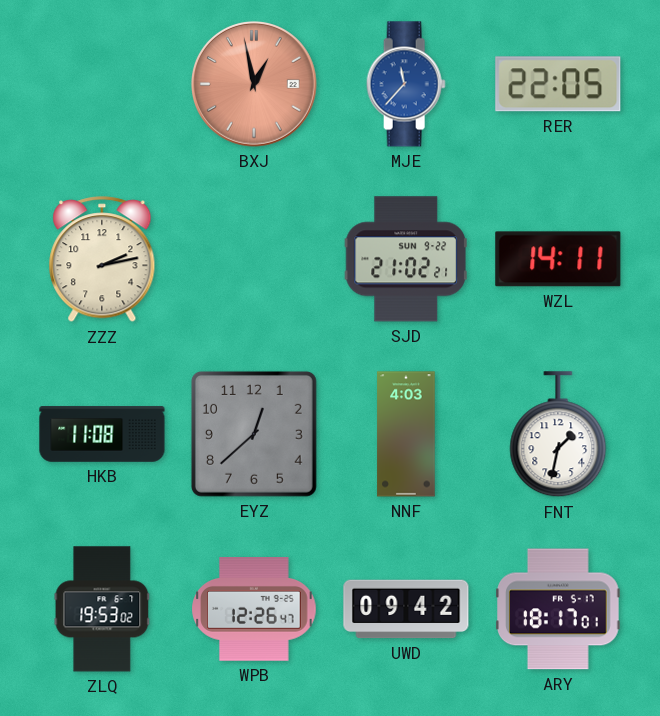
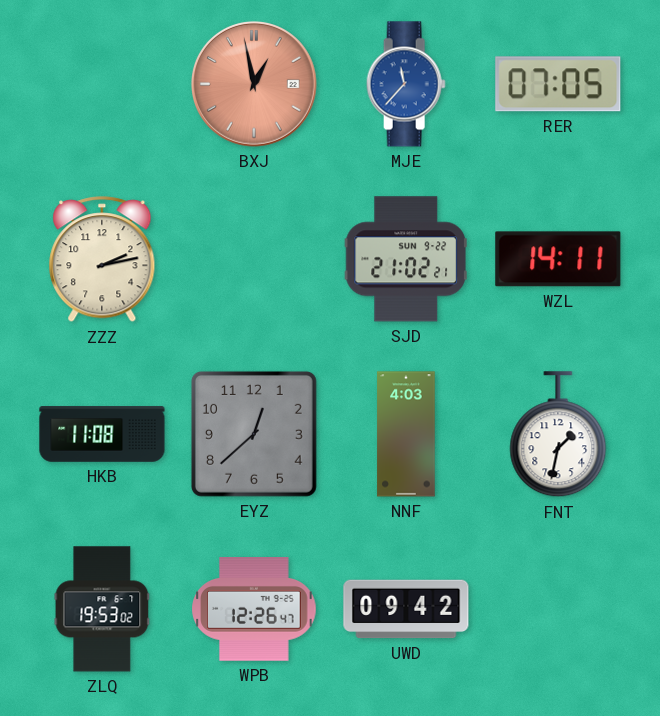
RER: 22:05 -> 07:05
ARY: 18:17 -> none
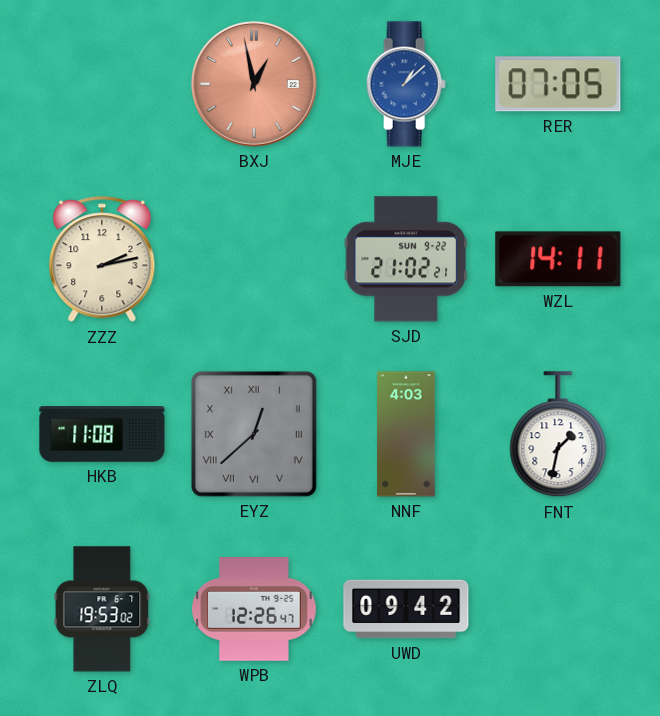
MJE: 11:37 -> 1:08
EYZ numerals: Arabic -> Roman
